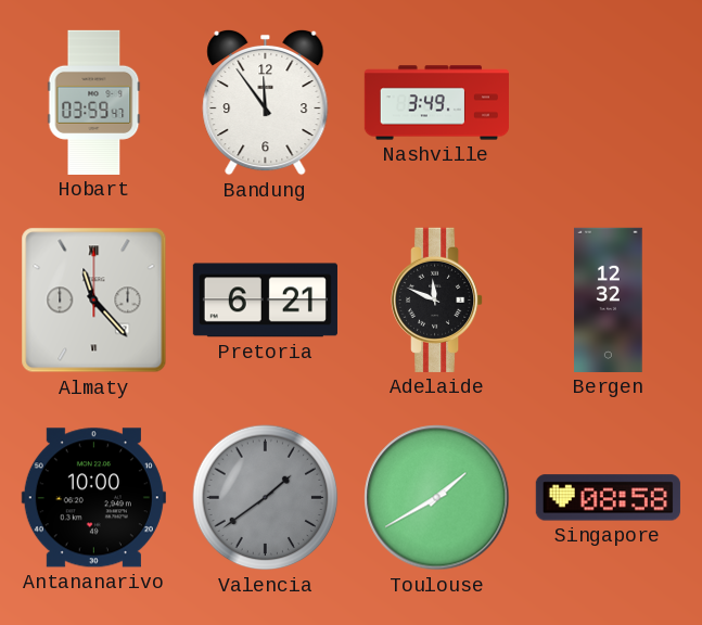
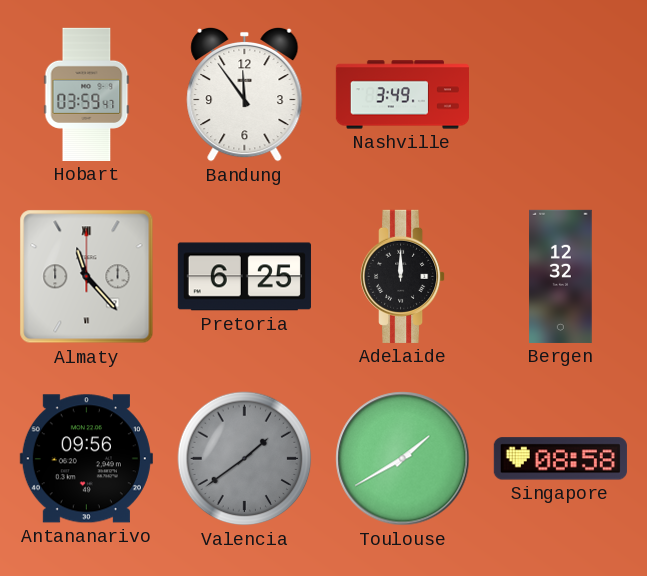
Pretoria: 6:21 -> 6:25
Adelaide: 11:49 -> 12:00
Antananarivo: 10:00 -> 09:56
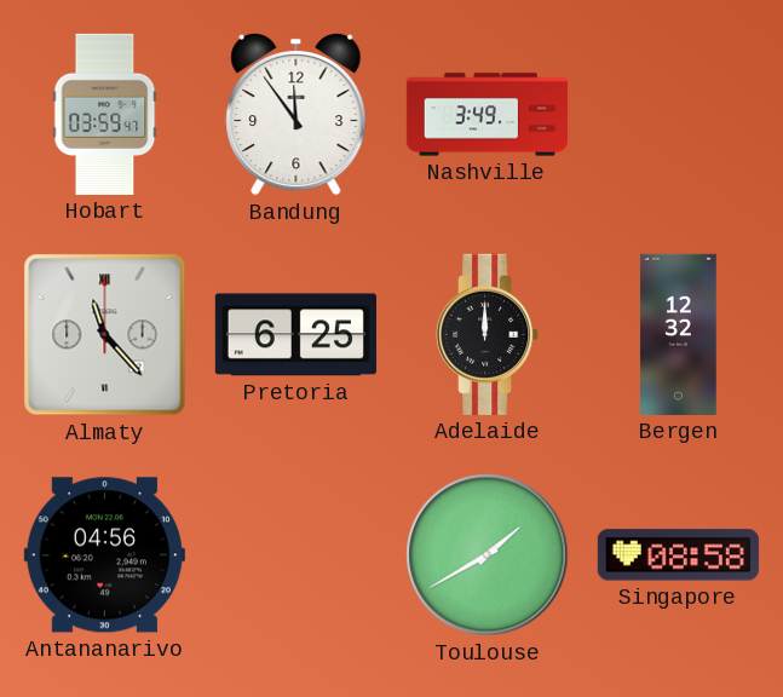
Antananarivo: 09:56 -> 04:56
Valencia: 1:39 -> none
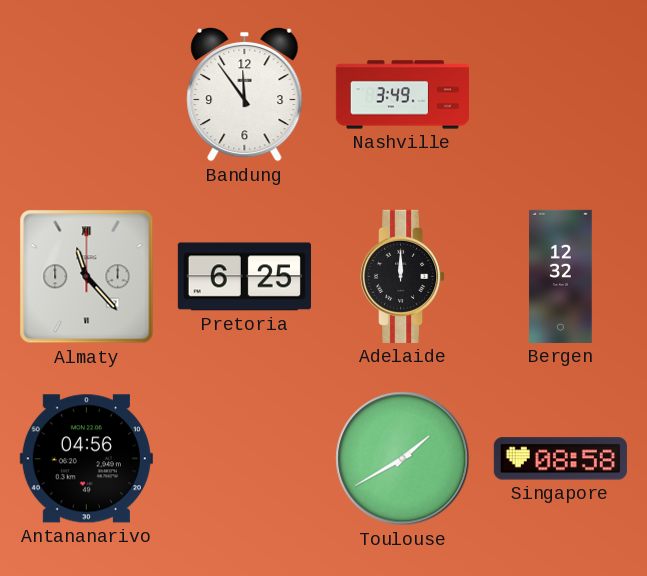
Hobart: 03:59 -> none
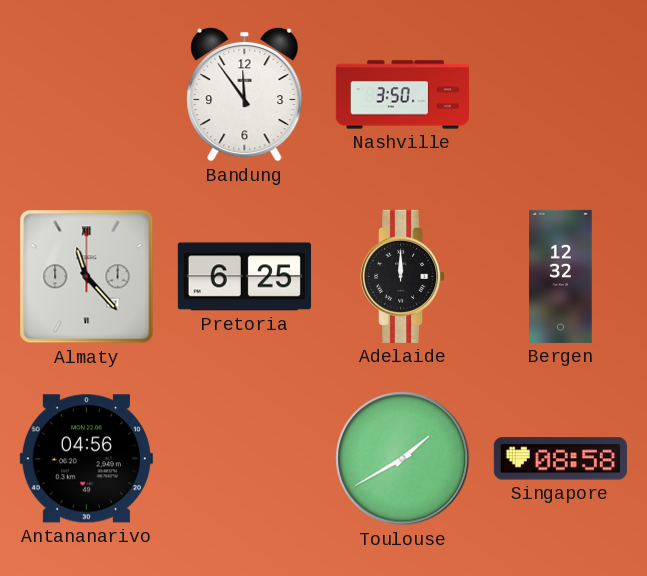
Nashville: 3:49 -> 3:50
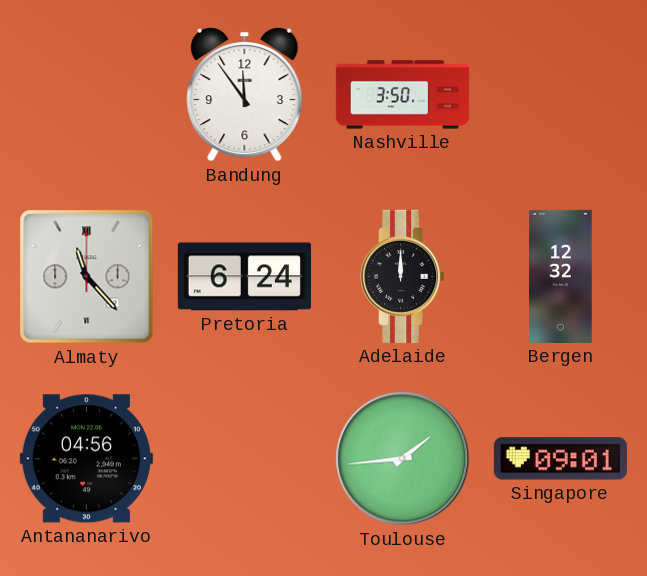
Pretoria: 6:25 -> 6:24
Toulouse: 1:40 -> 1:44
Singapore: 08:58 -> 09:01
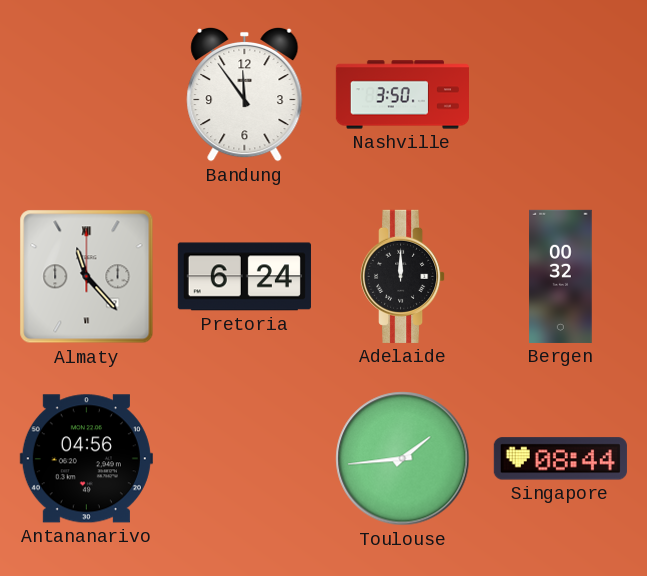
Bergen: 12:32 -> 00:32
Singapore: 09:01 -> 08:44
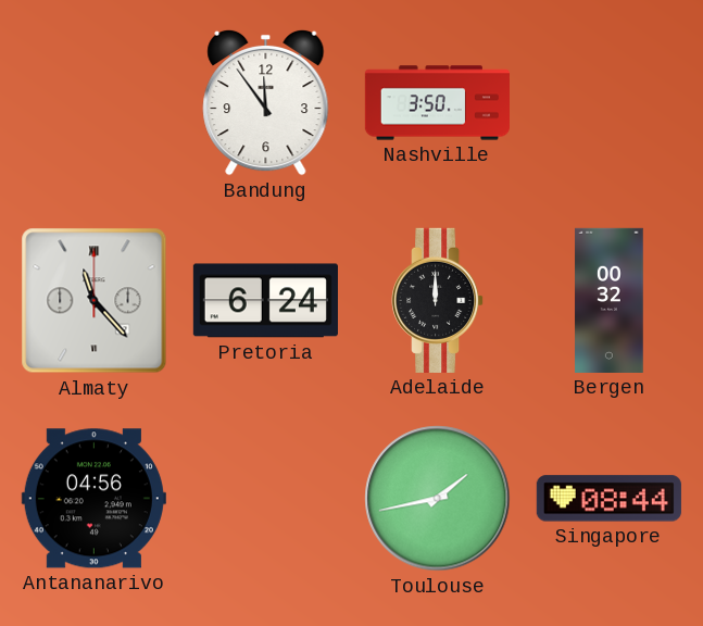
Toulouse: 1:44 -> 1:43
